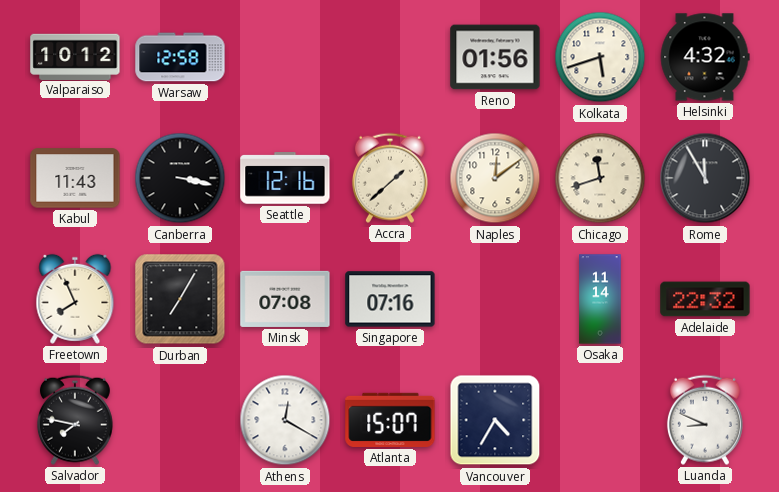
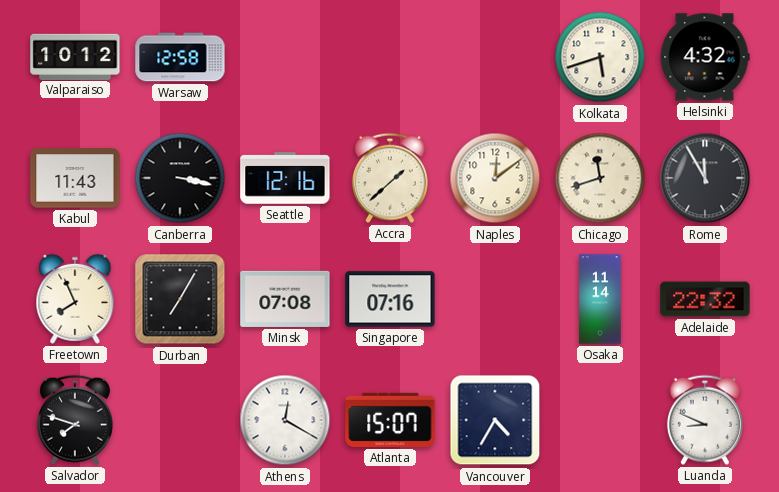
Reno: 01:56 -> none
Salvador: 7:47 -> 7:48
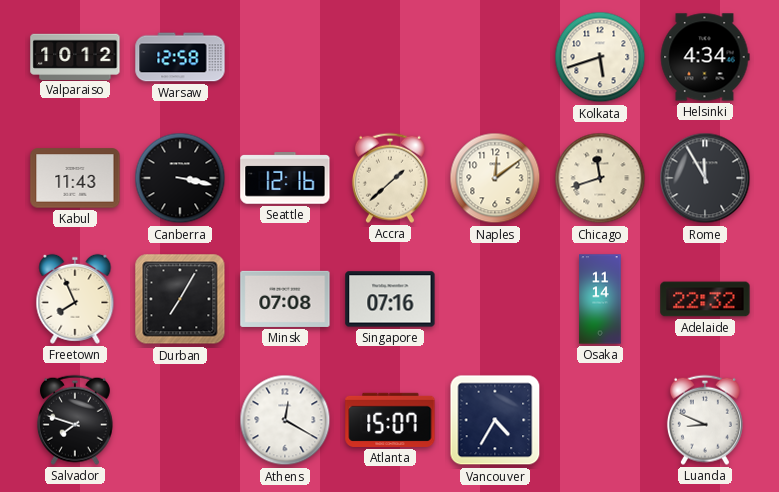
Helsinki: 4:32 -> 4:34
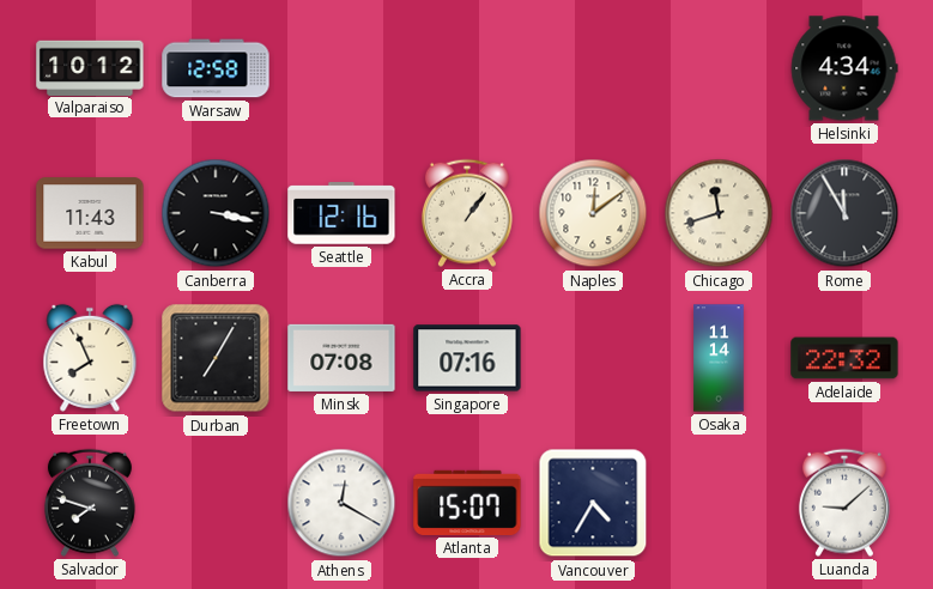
Kolkata: 5:42 -> none
Accra: 1:38 -> 1:06
Luanda: 8:49 -> 9:08
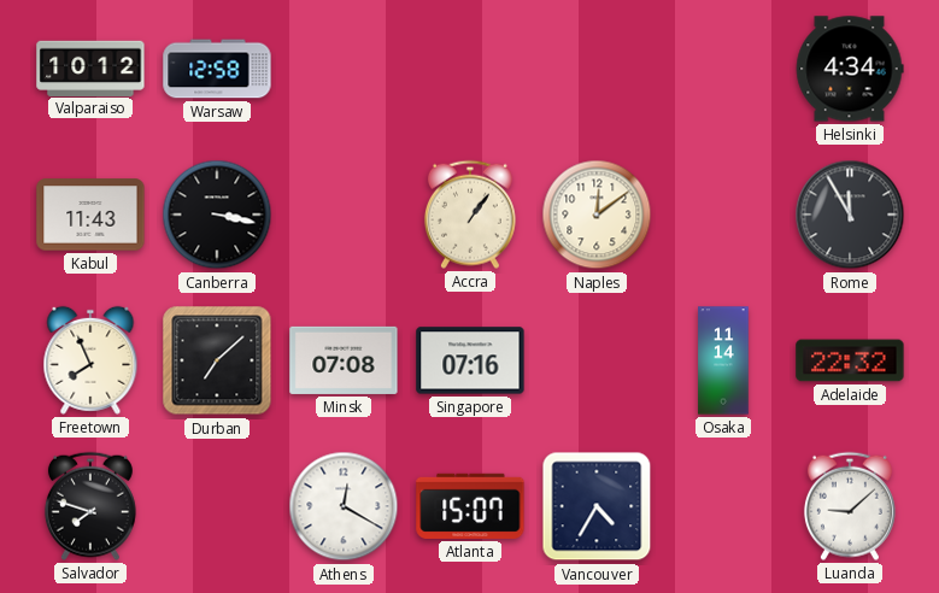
Seattle: 12:16 -> none
Chicago: 11:42 -> none
Durban: 7:05 -> 7:08
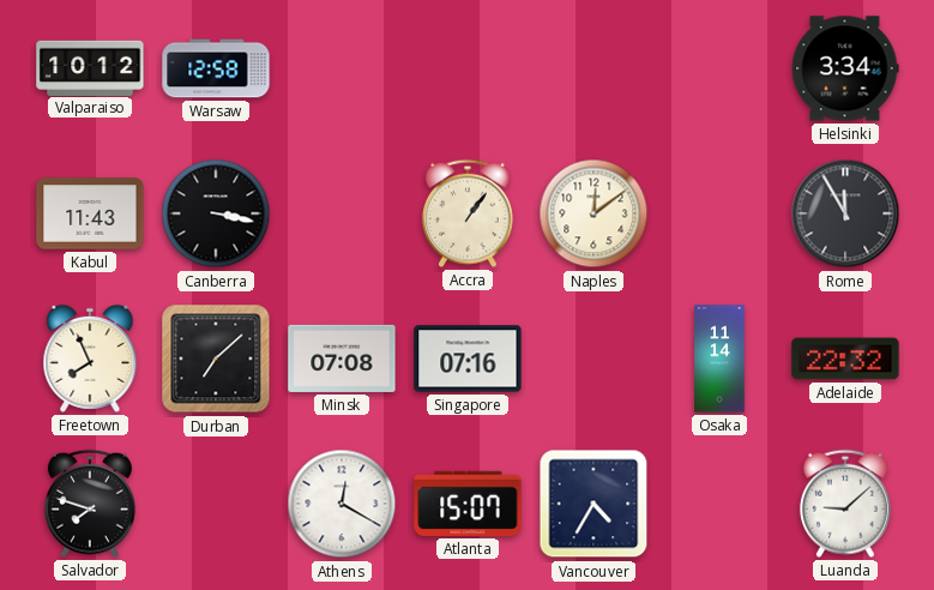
Helsinki: 4:34 -> 3:34
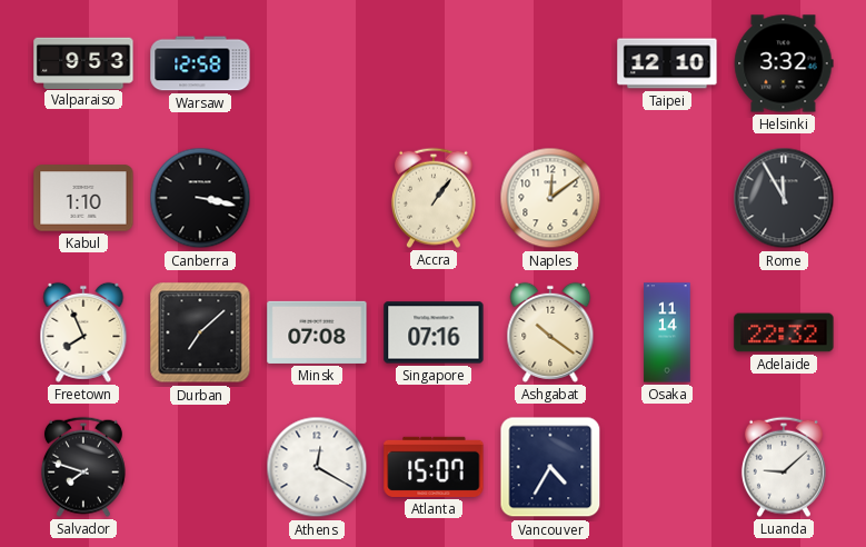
Valparaiso: 10:12 -> 9:53
Taipei: none -> 12:10
Helsinki: 3:34 -> 3:32
Kabul: 11:43 -> 1:10
Ashgabat: none -> 10:21
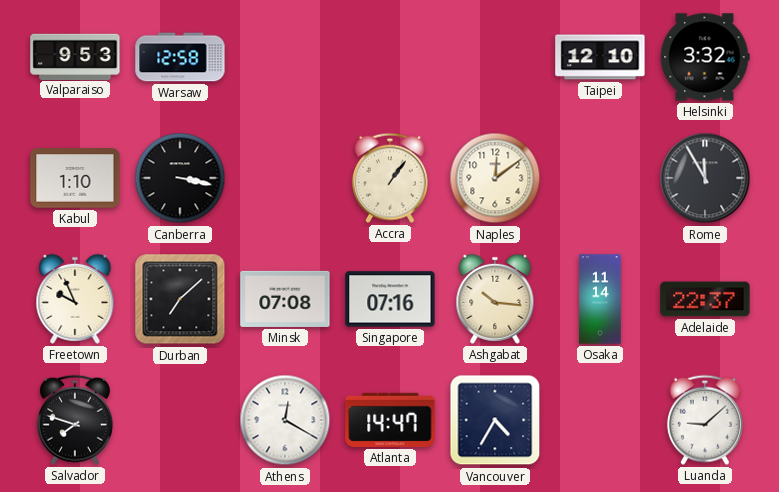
Freetown: 7:56 -> 9:56
Ashgabat: 10:21 -> 10:16
Adelaide: 22:32 -> 22:37
Atlanta: 15:07 -> 14:47
